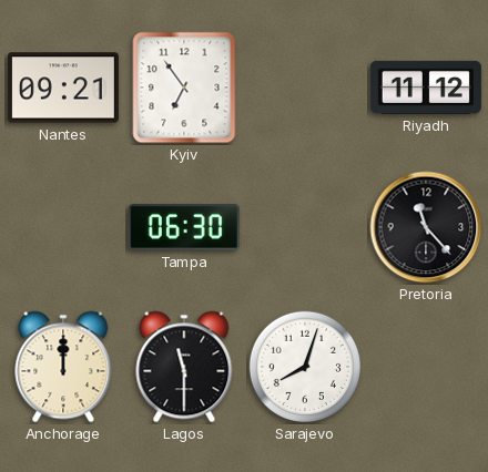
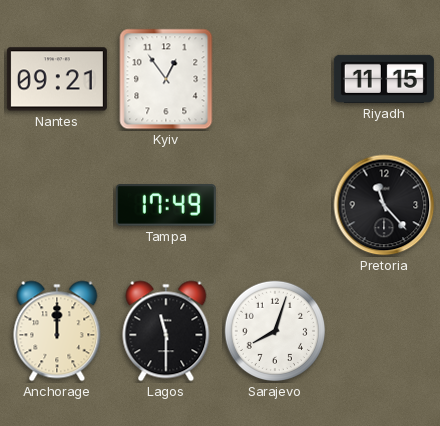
Kyiv: 6:54 -> 12:54
Riyadh: 11:12 -> 11:15
Tampa: 06:30 -> 17:49
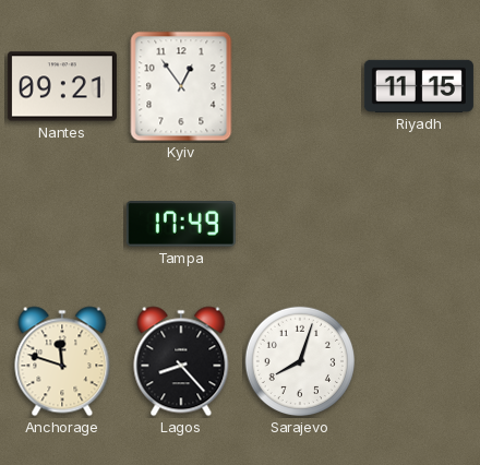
Pretoria: 11:23 -> none
Anchorage: 12:00 -> 11:48
Lagos: 11:30 -> 8:23
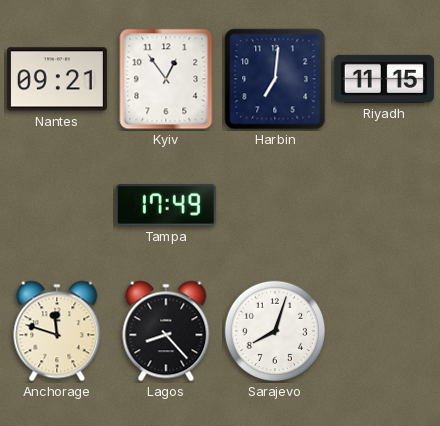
Harbin: none -> 7:01
